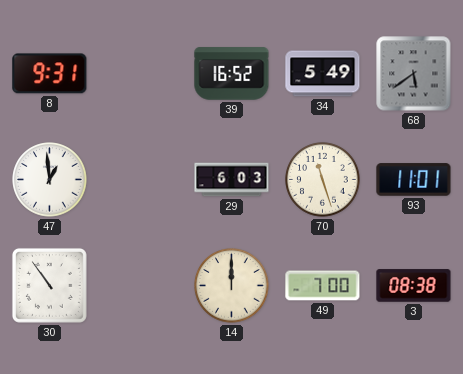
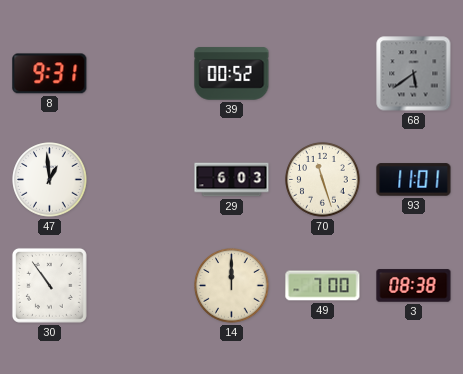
39: 16:52 -> 00:52
34: 5:49 -> none
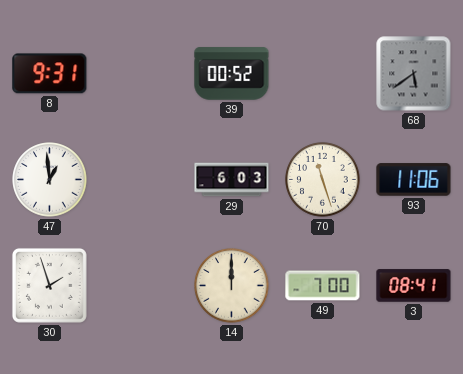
93: 11:01 -> 11:06
30: 10:54 -> 1:57
3: 08:38 -> 08:41
